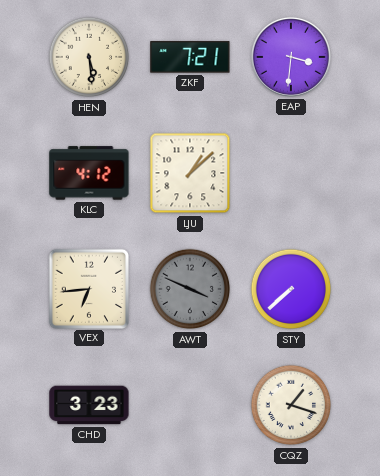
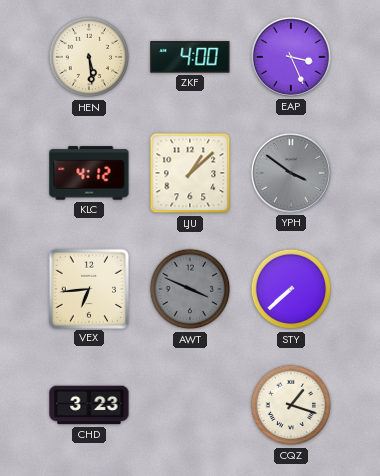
ZKF: 7:21 -> 4:00
EAP: 3:31 -> 3:26
YPH: none -> 3:51
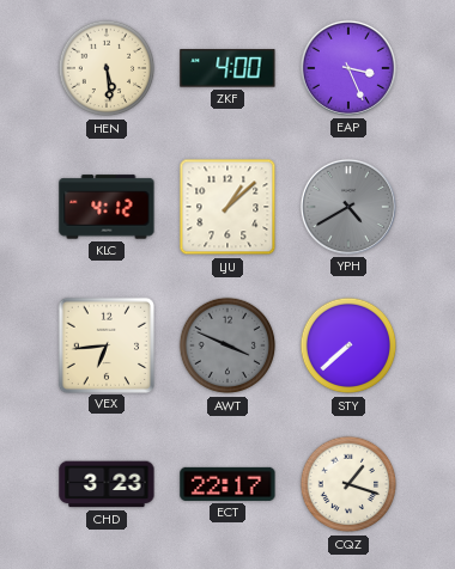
YPH: 3:51 -> 4:40
ECT: none -> 22:17
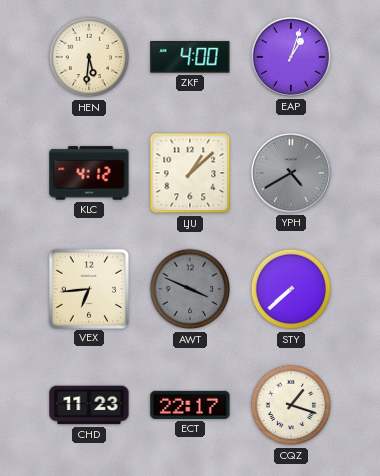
HEN: 5:29 -> 5:31
EAP: 3:26 -> 1:03
CHD: 3:23 -> 11:23
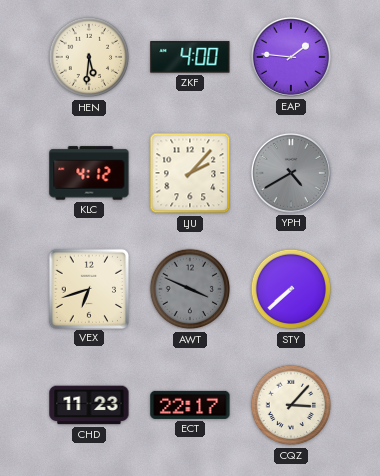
EAP: 1:03 -> 1:46
LJU: 1:08 -> 2:07
VEX: 6:44 -> 6:42
CQZ: 1:18 -> 3:07
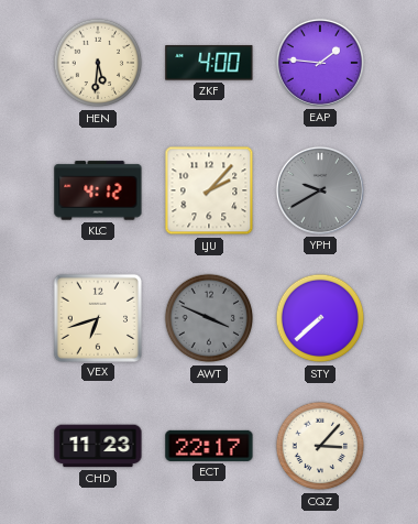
YPH: 4:40 -> 9:40
